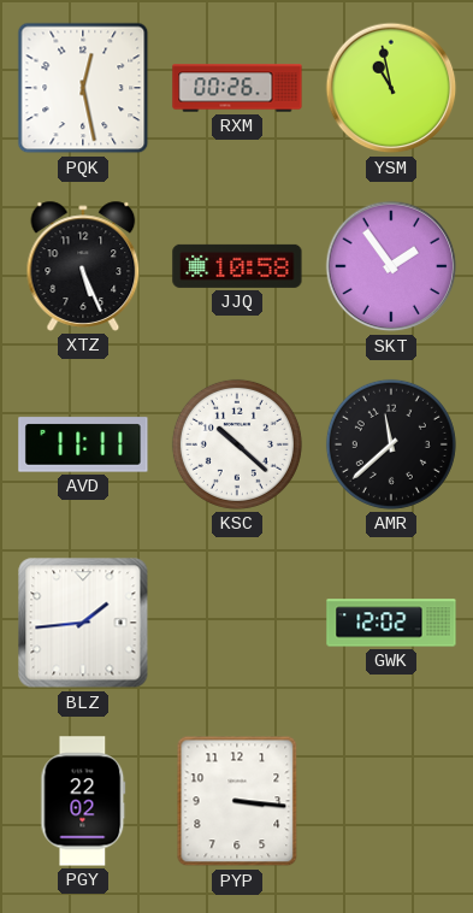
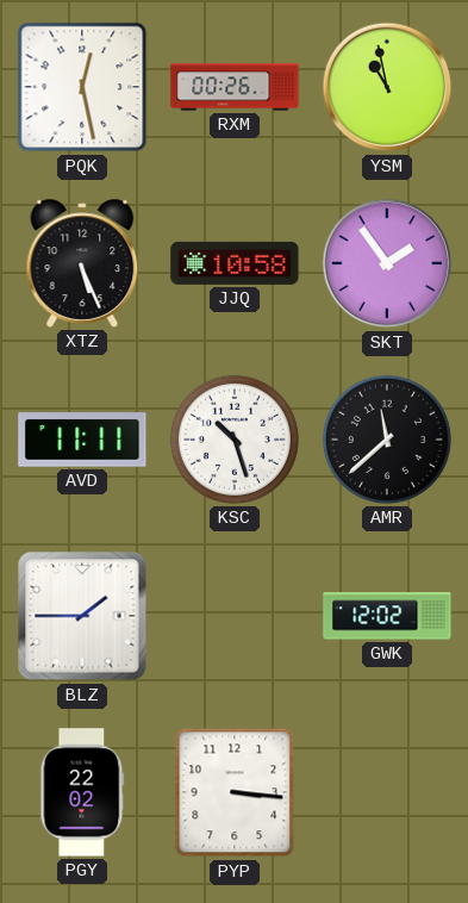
KSC: 10:22 -> 10:27
BLZ: 1:44 -> 1:45
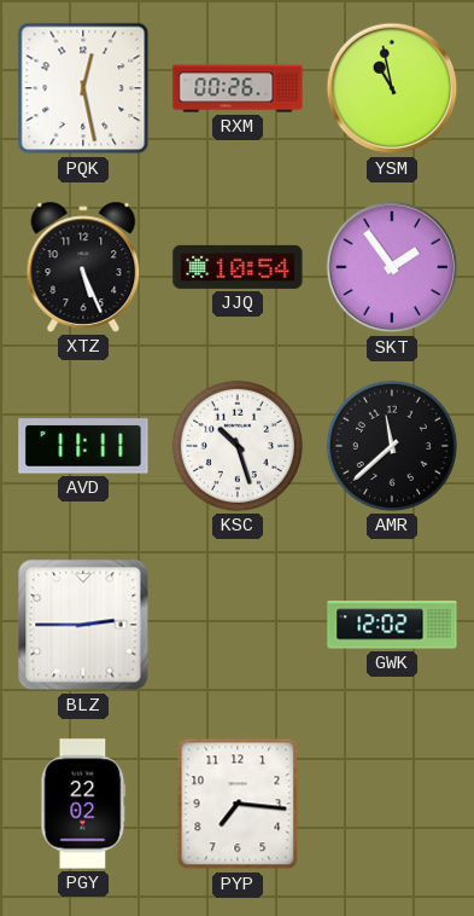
JJQ: 10:58 -> 10:54
BLZ: 1:45 -> 2:45
PYP: 3:16 -> 7:16
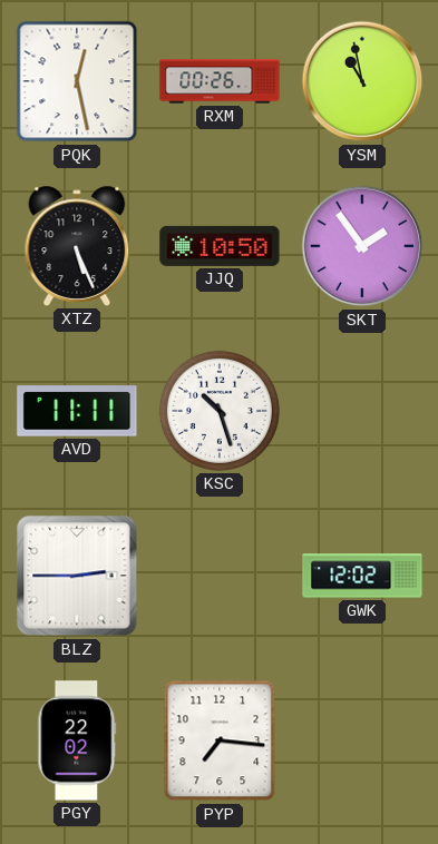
JJQ: 10:54 -> 10:50
AMR: 11:38 -> none
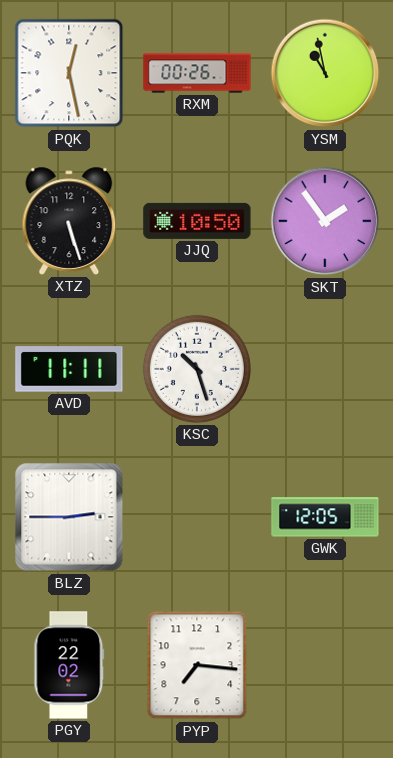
XTZ: 5:26 -> 5:27
GWK: 12:02 -> 12:05
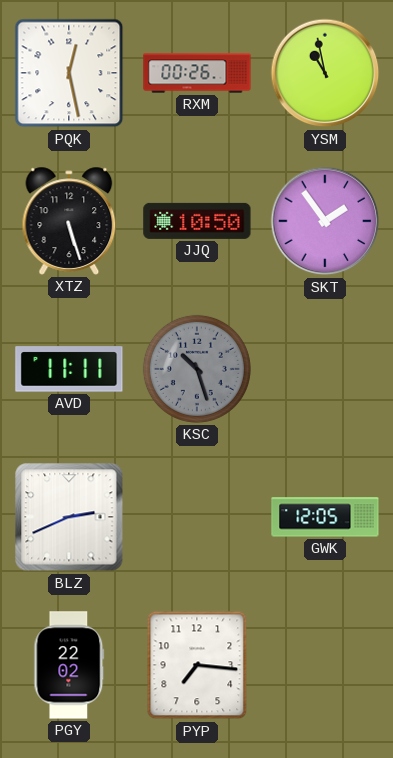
KSC dial: white -> grey
BLZ: 2:45 -> 2:41
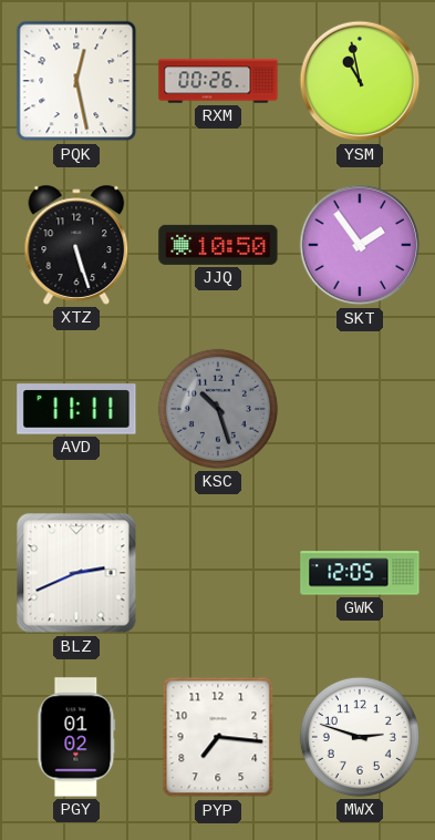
PGY: 22:02 -> 01:02
MWX: none -> 2:48
